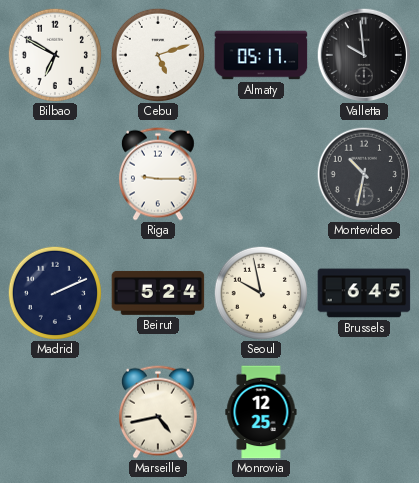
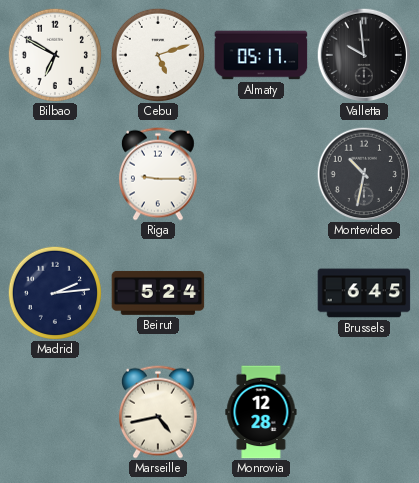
Madrid: 2:11 -> 2:14
Seoul: 9:58 -> none
Monrovia: 12:25 -> 12:28
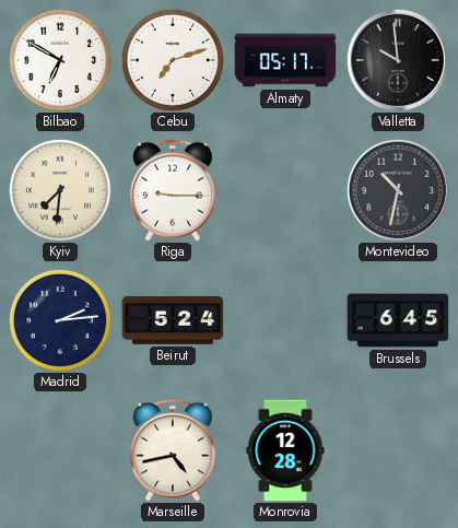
Cebu: 5:12 -> 7:12
Kyiv: none -> 7:31
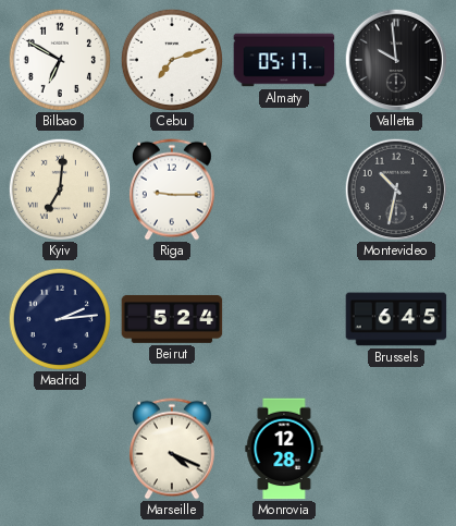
Kyiv: 7:31 -> 7:01
Marseille: 4:43 -> 4:19
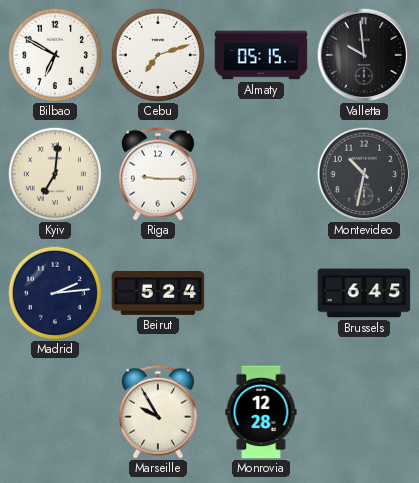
Almaty: 05:17 -> 05:15
Marseille: 4:19 -> 9:55
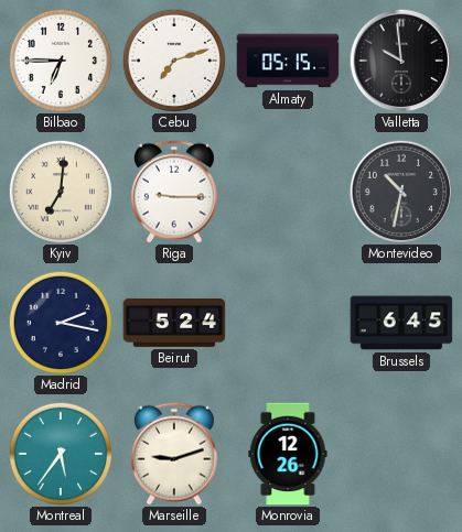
Bilbao: 6:50 -> 6:45
Madrid: 2:14 -> 2:17
Montreal: none -> 5:36
Marseille: 9:55 -> 9:12
Monrovia: 12:28 -> 12:26
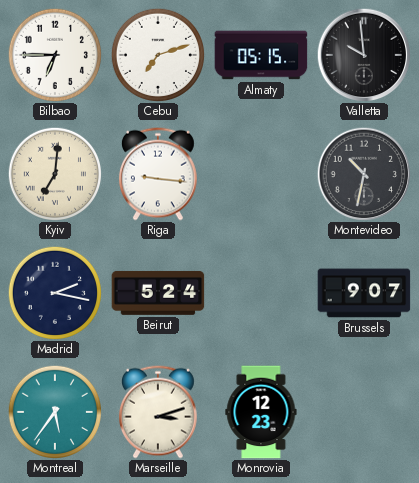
Riga: 9:15 -> 9:16
Brussels: 6:45 -> 9:07
Marseille: 9:12 -> 3:12
Monrovia: 12:26 -> 12:23
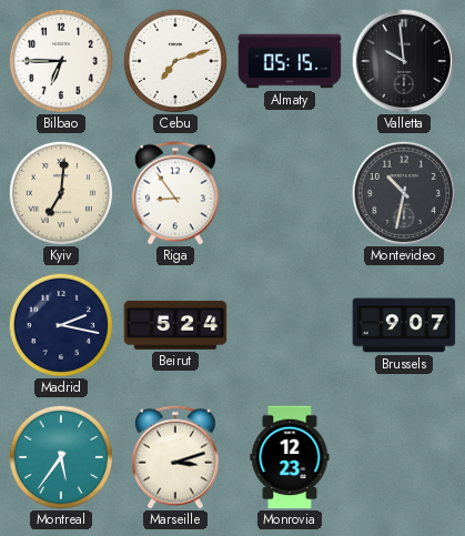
Riga: 9:16 -> 8:54
